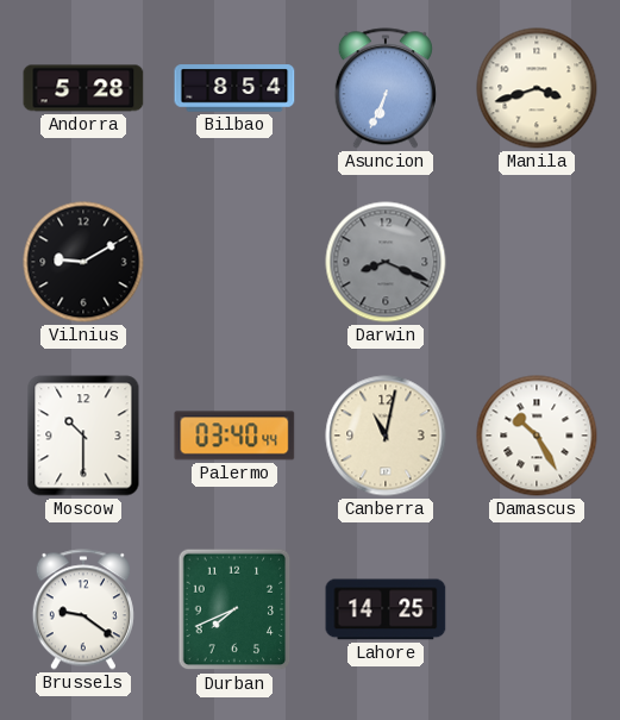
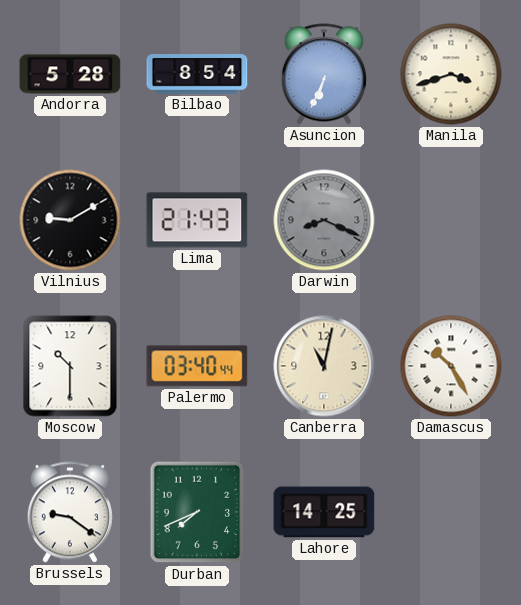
Lima: none -> 21:43
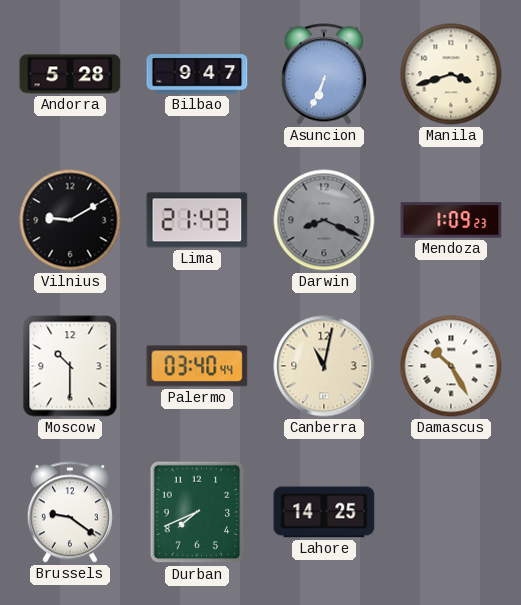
Bilbao: 8:54 -> 9:47
Mendoza: none -> 1:09
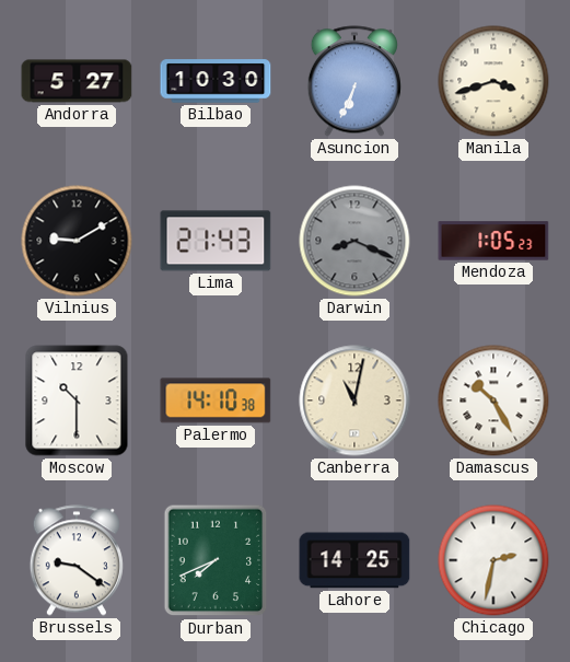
Andorra: 5:28 -> 5:27
Bilbao: 9:47 -> 10:30
Mendoza: 1:09 -> 1:05
Palermo: 03:40 -> 14:10
Chicago: none -> 2:32
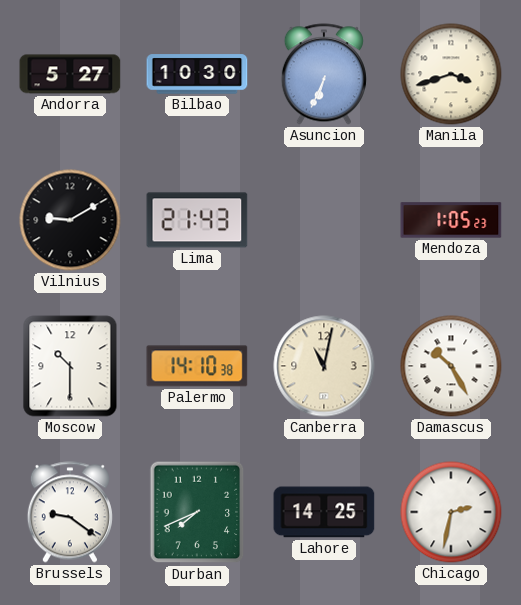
Darwin: 8:19 -> none
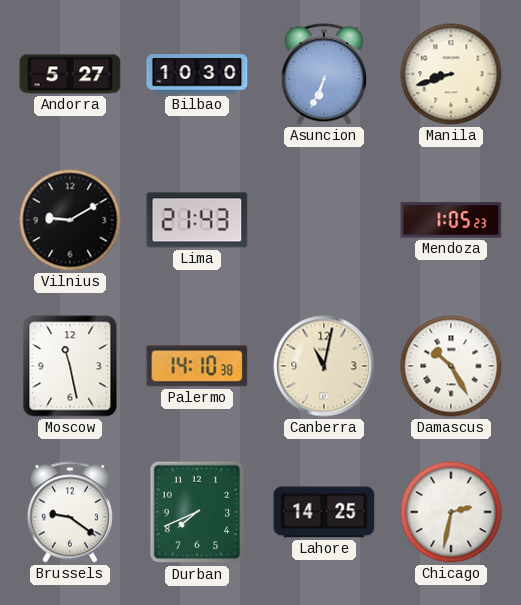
Manila: 3:42 -> 8:42
Moscow: 10:30 -> 11:28
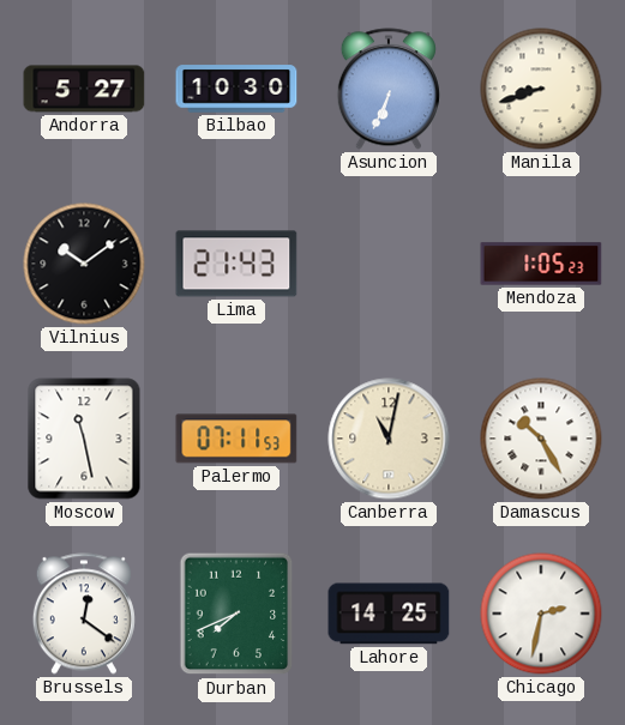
Vilnius: 9:10 -> 10:09
Palermo: 14:10 -> 07:11
Brussels: 9:21 -> 12:21
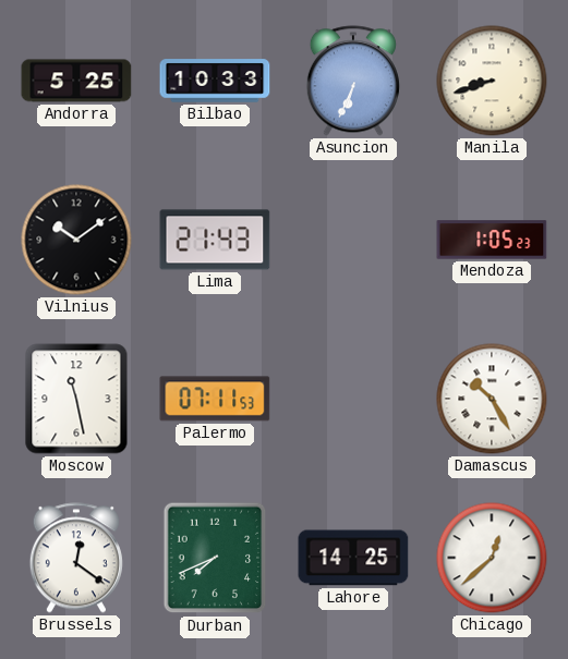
Andorra: 5:27 -> 5:25
Bilbao: 10:30 -> 10:33
Canberra: 11:02 -> none
Chicago: 2:32 -> 12:38
